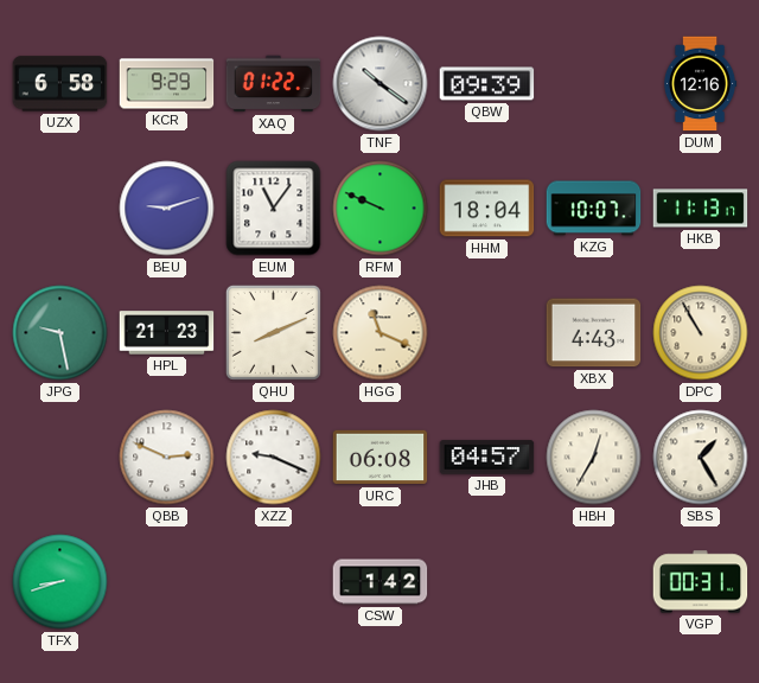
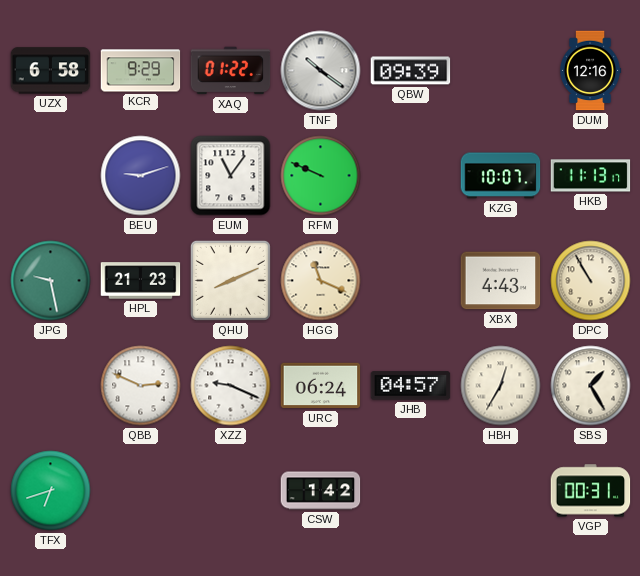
HHM: 18:04 -> none
URC: 06:08 -> 06:24
TFX: 8:42 -> 6:42
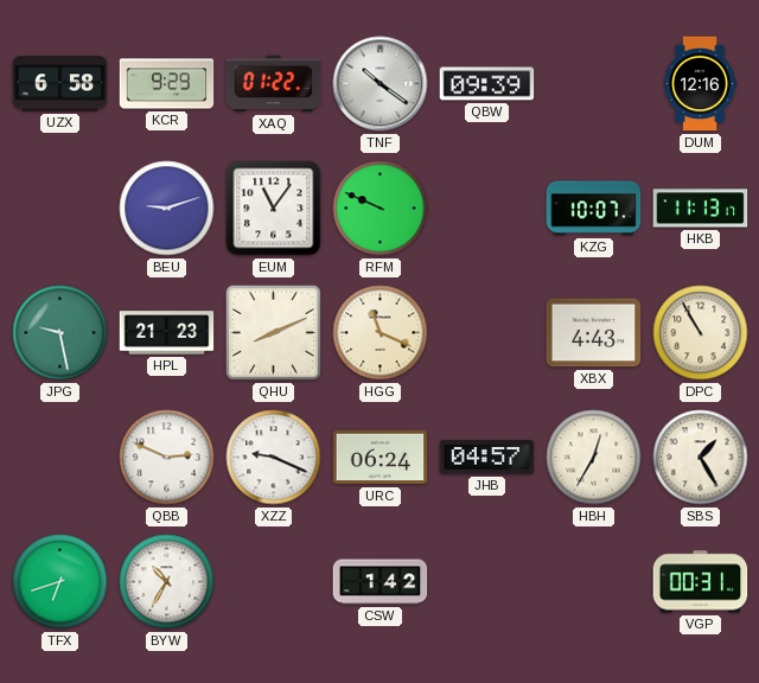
BYW: none -> 10:35
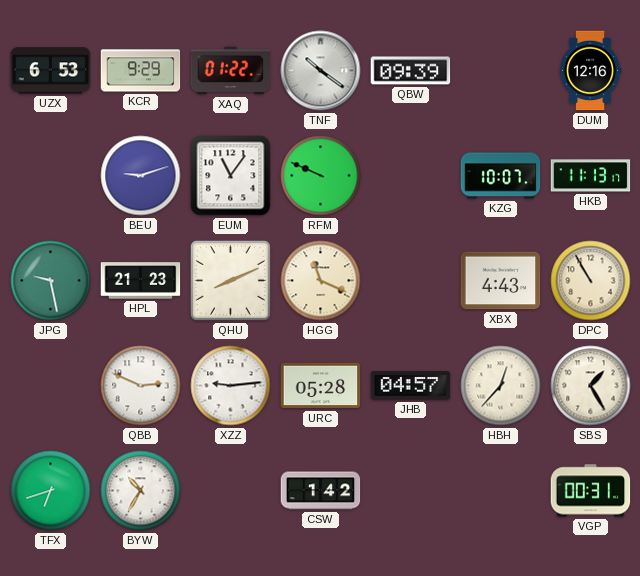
UZX: 6:58 -> 6:53
XZZ: 9:19 -> 9:14
URC: 06:24 -> 05:28
HBH: 12:35 -> 12:37
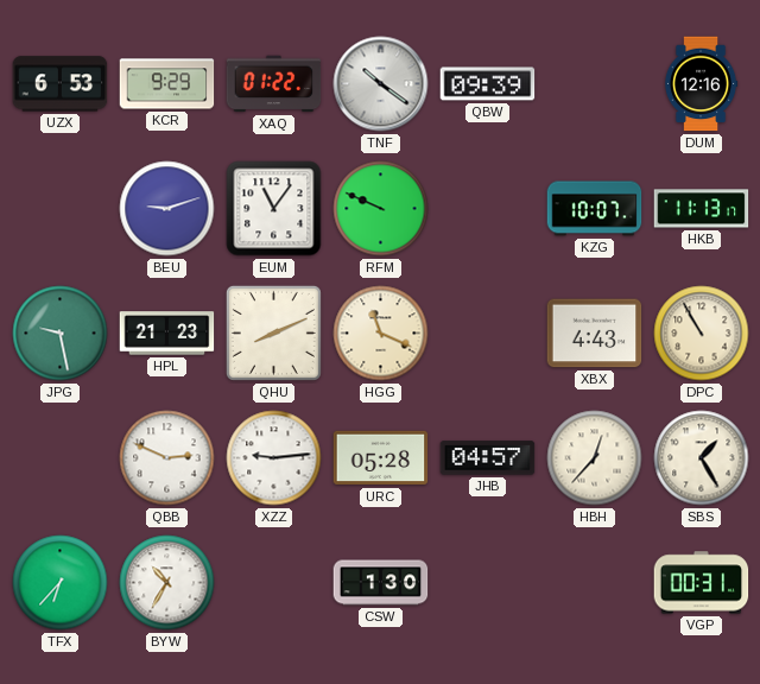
TFX: 6:42 -> 6:37
CSW: 1:42 -> 1:30
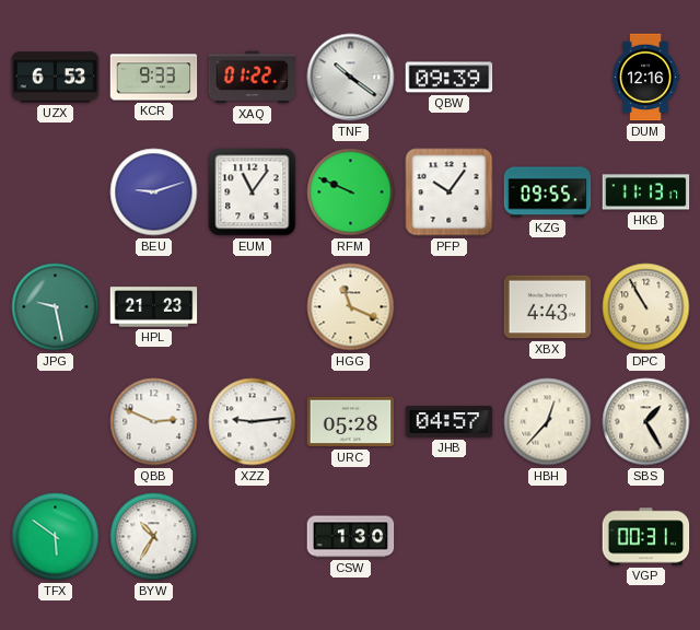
KCR: 9:29 -> 9:33
PFP: none -> 10:06
KZG: 10:07 -> 09:55
QHU: 8:11 -> none
TFX: 6:37 -> 5:51
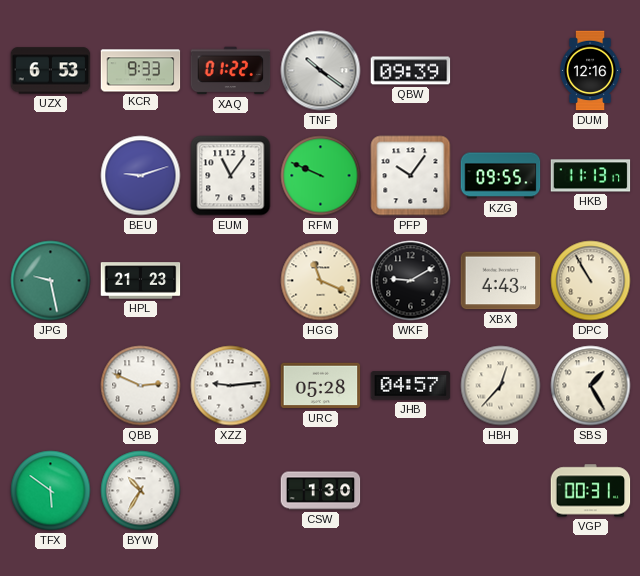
WKF: none -> 9:10
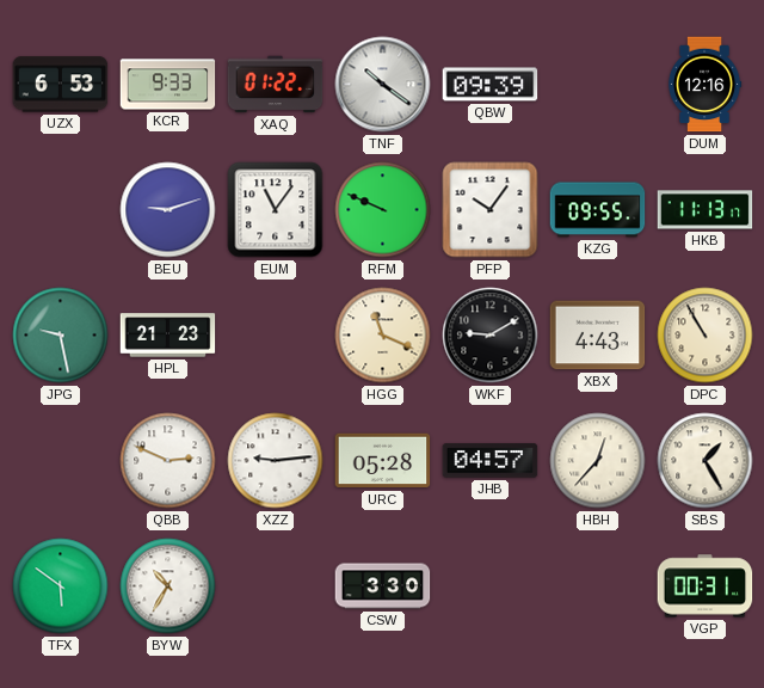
CSW: 1:30 -> 3:30
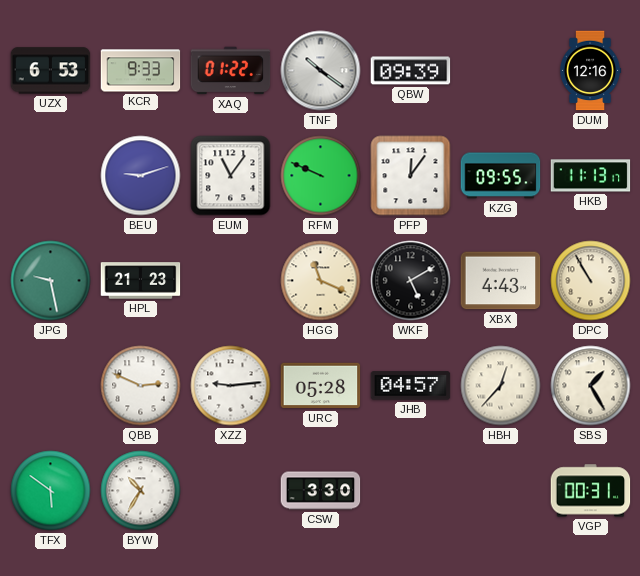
PFP: 10:06 -> 12:06
WKF: 9:10 -> 5:10
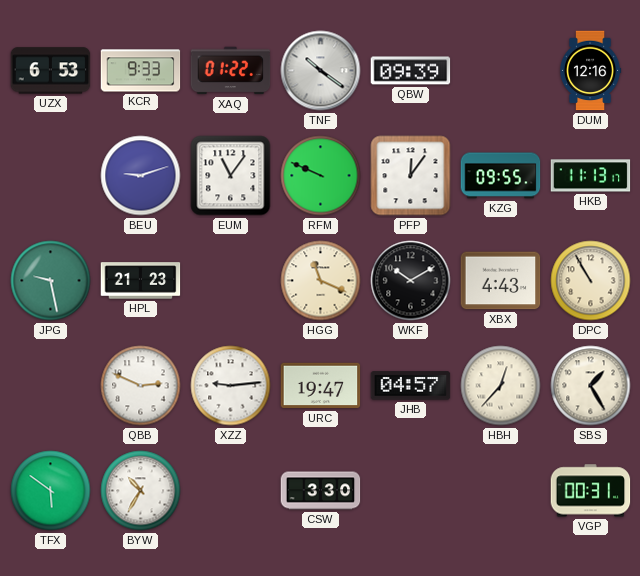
WKF: 5:10 -> 10:10
URC: 05:28 -> 19:47
